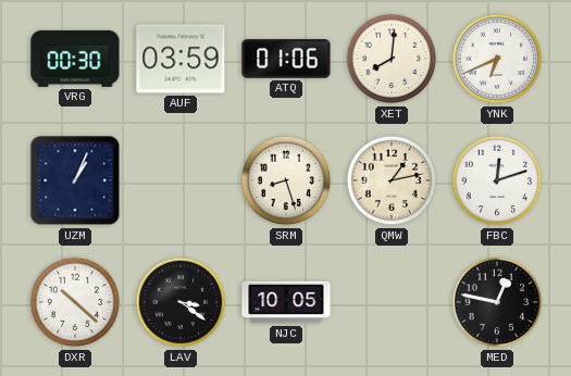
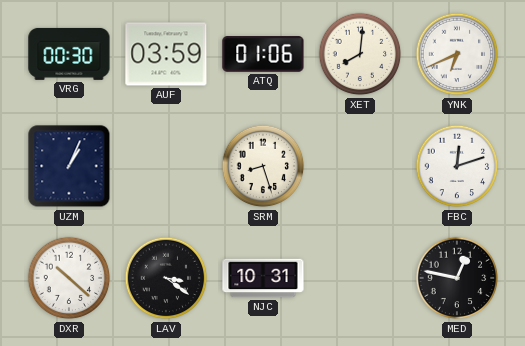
QMW: 1:13 -> none
NJC: 10:05 -> 10:31
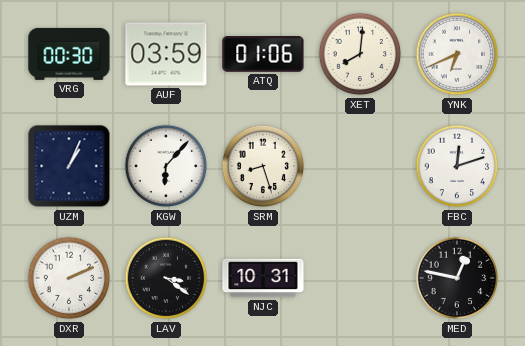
KGW: none -> 6:07
DXR: 10:22 -> 2:11
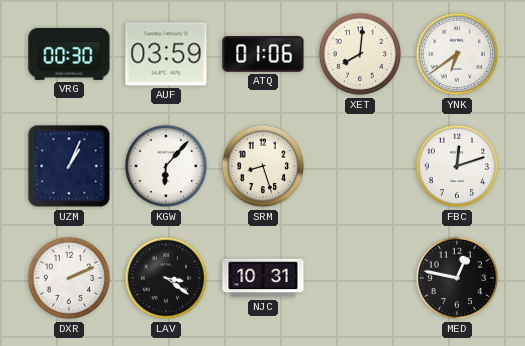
YNK: 6:41 -> 6:39
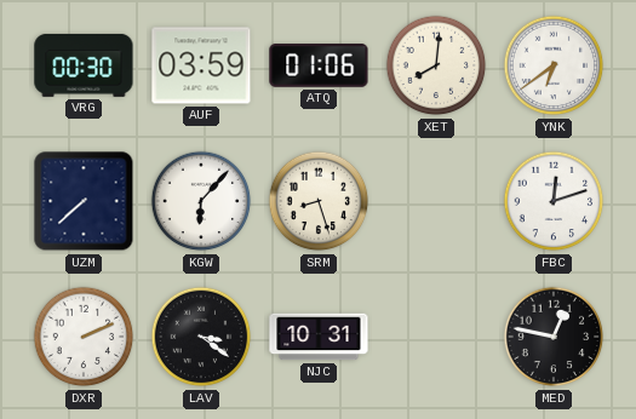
UZM: 1:04 -> 7:38
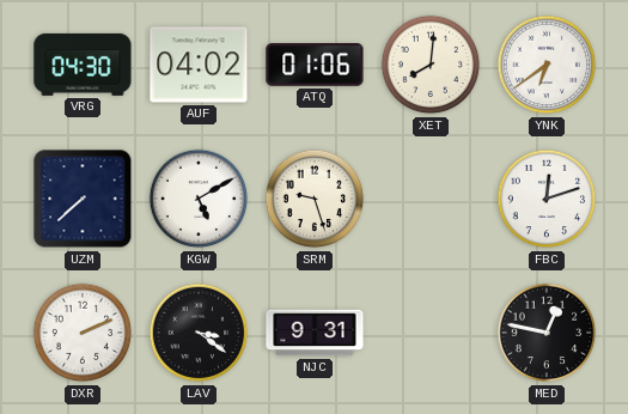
VRG: 00:30 -> 04:30
AUF: 03:59 -> 04:02
KGW: 6:07 -> 5:10
SRM: 8:27 -> 9:27
NJC: 10:31 -> 9:31
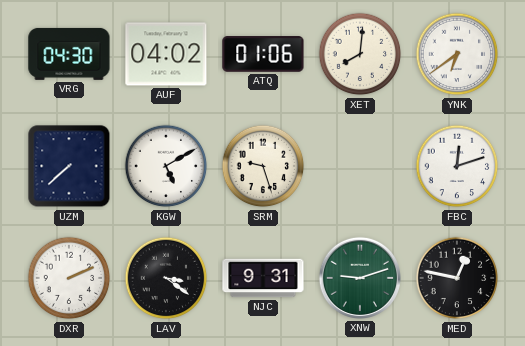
XNW: none -> 9:12
